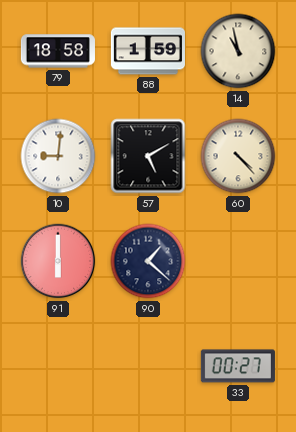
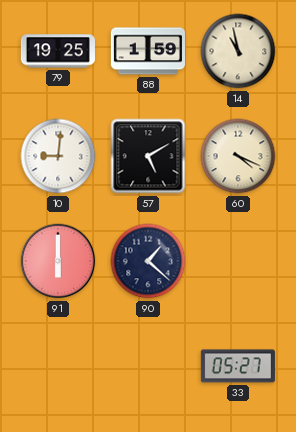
79: 18:58 -> 19:25
60: 4:23 -> 4:19
33: 00:27 -> 05:27
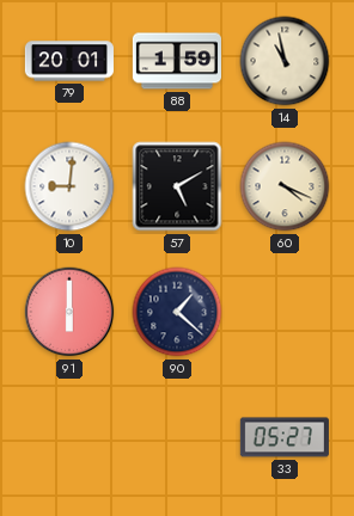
79: 19:25 -> 20:01
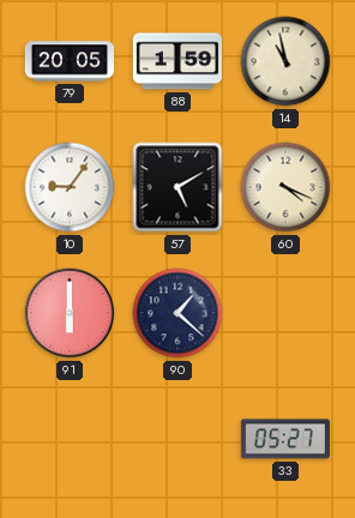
79: 20:01 -> 20:05
10: 9:01 -> 9:06
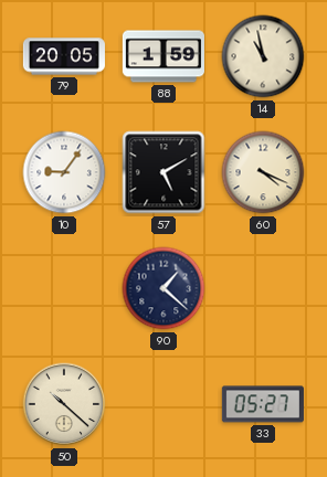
91: 6:00 -> none
50: none -> 10:22
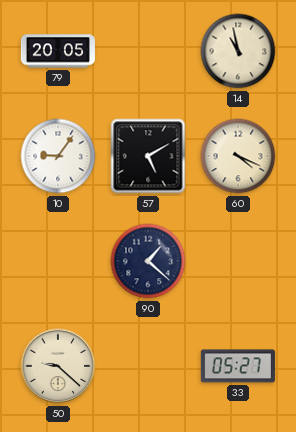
88: 1:59 -> none
50: 10:22 -> 9:22
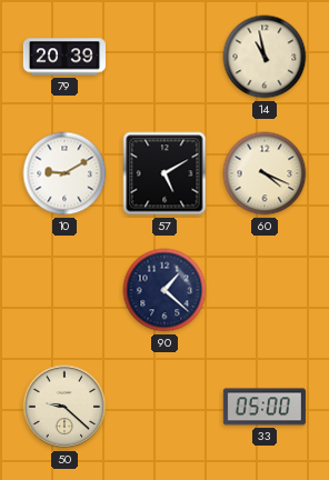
79: 20:05 -> 20:39
10: 9:06 -> 9:10
33: 05:27 -> 05:00
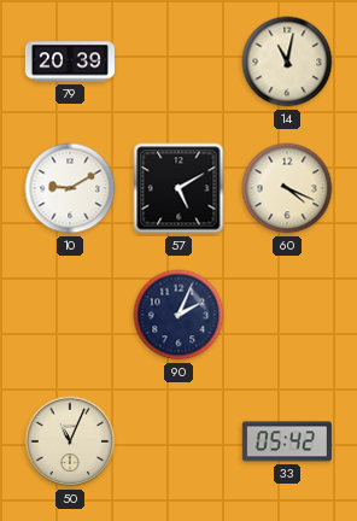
14: 10:58 -> 11:02
90: 1:22 -> 2:04
50: 9:22 -> 11:04
33: 05:00 -> 05:42
